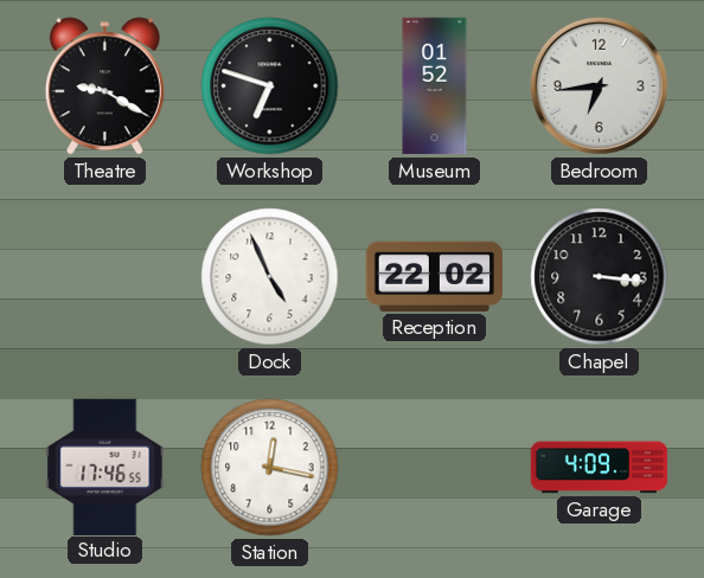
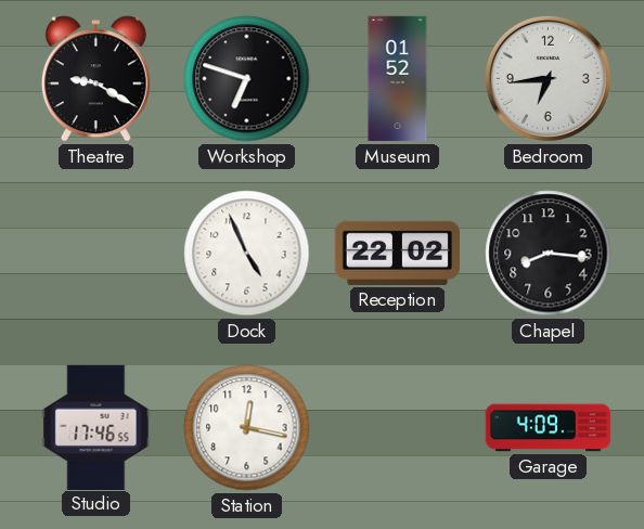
Chapel: 3:16 -> 8:16
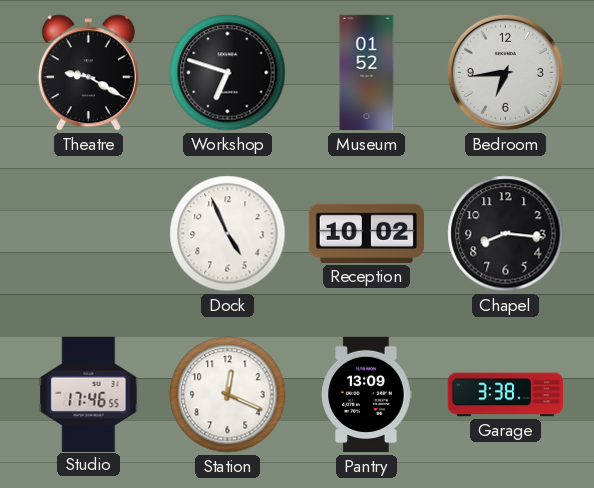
Reception: 22:02 -> 10:02
Station: 12:17 -> 12:19
Pantry: none -> 13:09
Garage: 4:09 -> 3:38
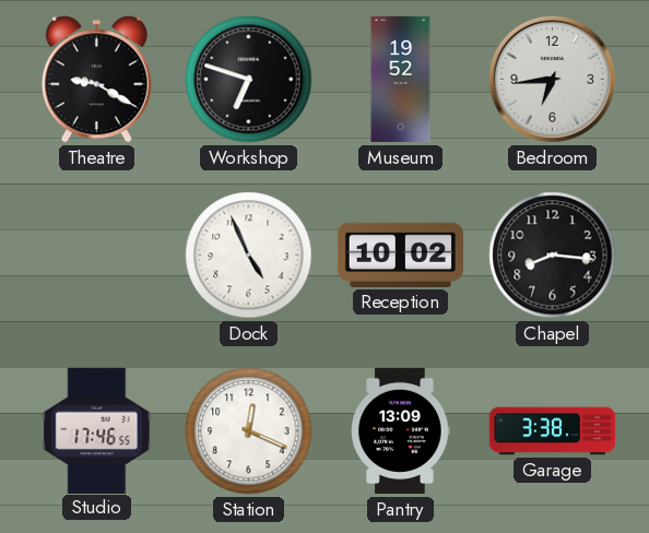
Museum: 01:52 -> 19:52
